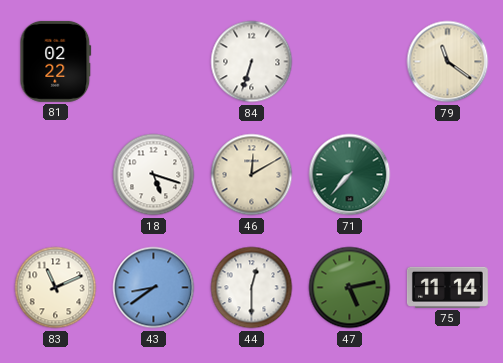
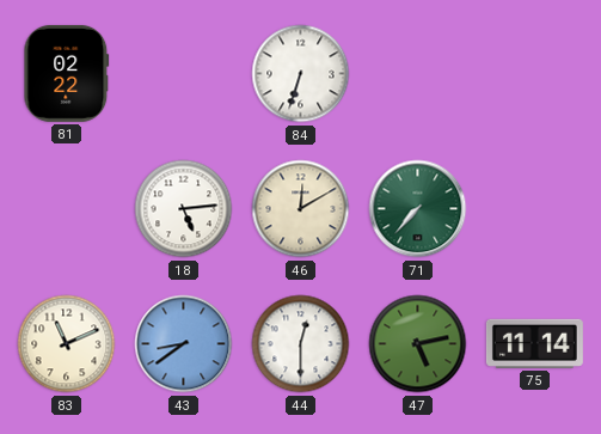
79: 11:21 -> none
18: 5:18 -> 5:14
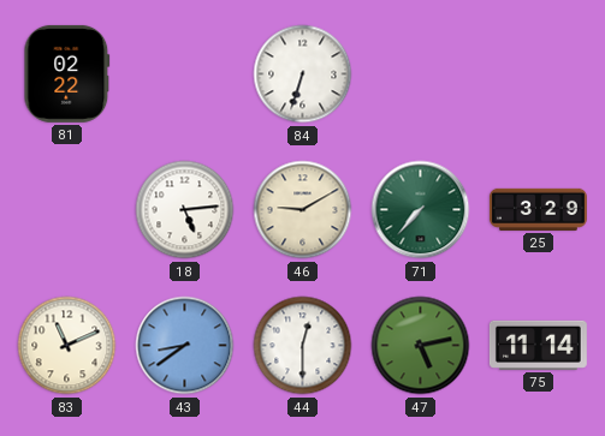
46: 12:10 -> 9:10
25: none -> 3:29
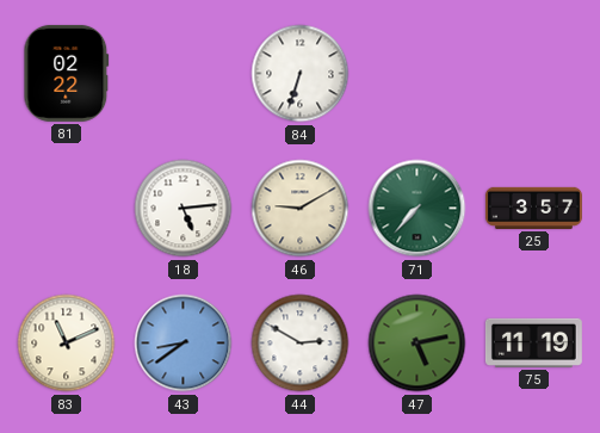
25: 3:29 -> 3:57
44: 12:30 -> 2:50
75: 11:14 -> 11:19
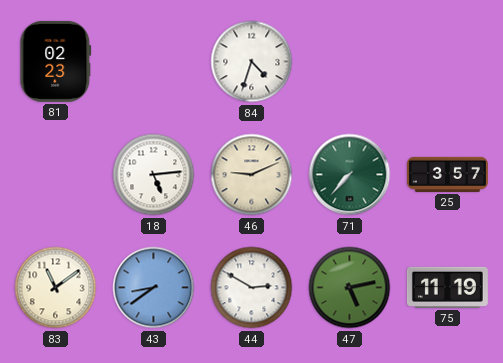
81: 02:22 -> 02:23
84: 6:33 -> 4:33
46: 9:10 -> 9:11
83: 11:11 -> 11:09
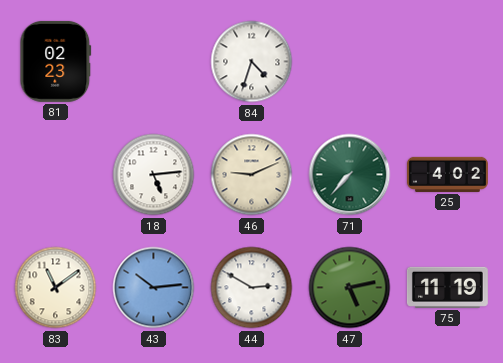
25: 3:57 -> 4:02
43: 8:39 -> 10:14
